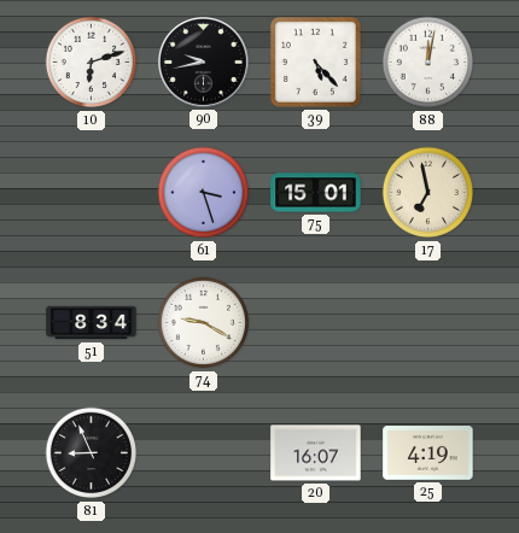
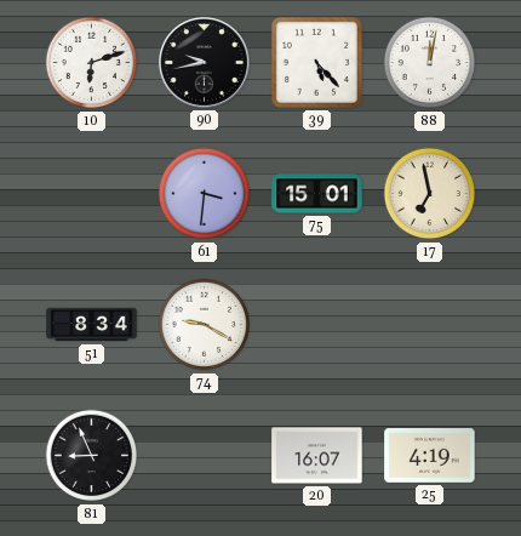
61: 3:27 -> 3:31
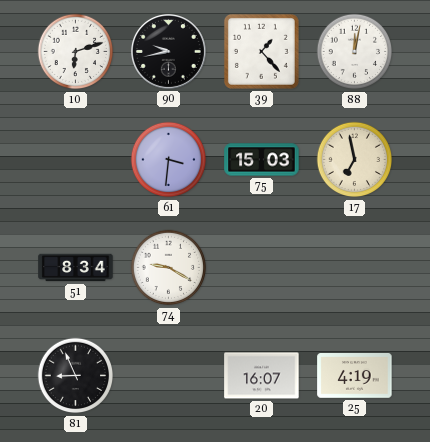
39: 5:23 -> 1:23
75: 15:01 -> 15:03
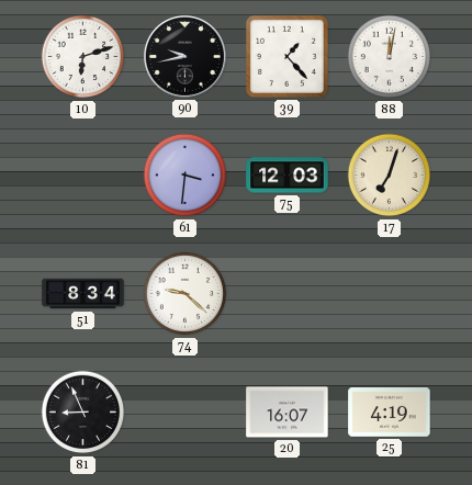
75: 15:03 -> 12:03
17: 6:58 -> 7:03
74: 9:20 -> 9:22
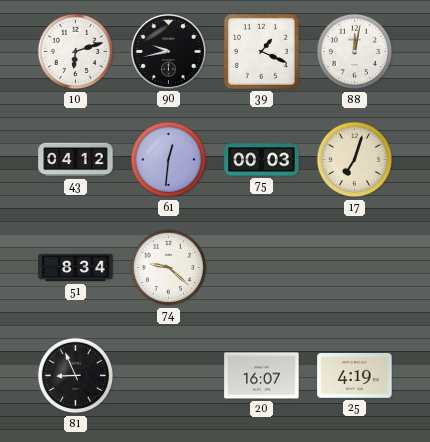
39: 1:23 -> 1:19
43: none -> 04:12
61: 3:31 -> 12:31
75: 12:03 -> 00:03
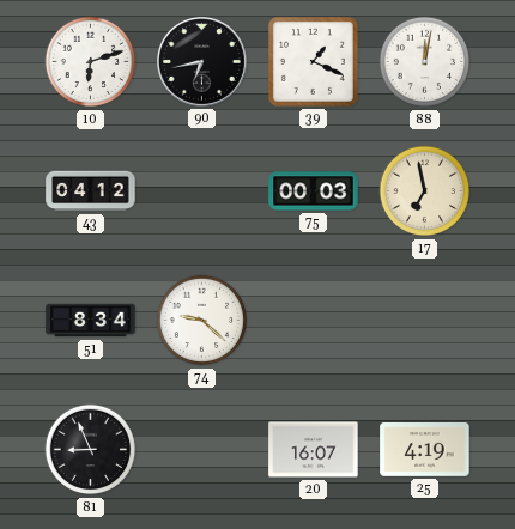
90: 9:43 -> 6:43
61: 12:31 -> none
17: 7:03 -> 6:58
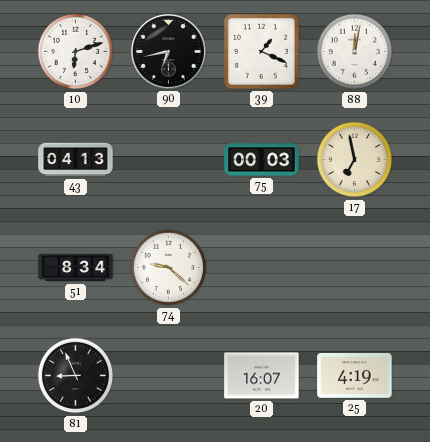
43: 04:12 -> 04:13
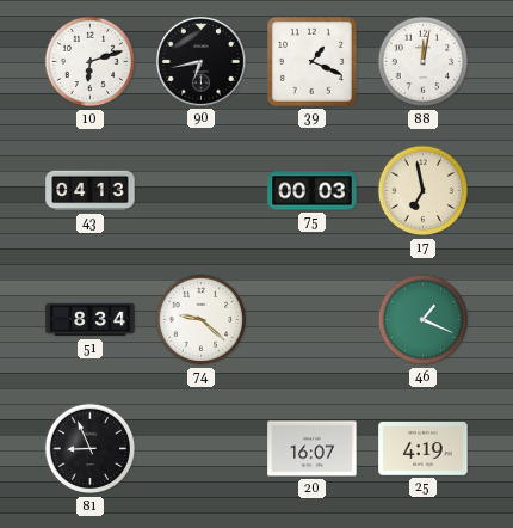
46: none -> 1:19
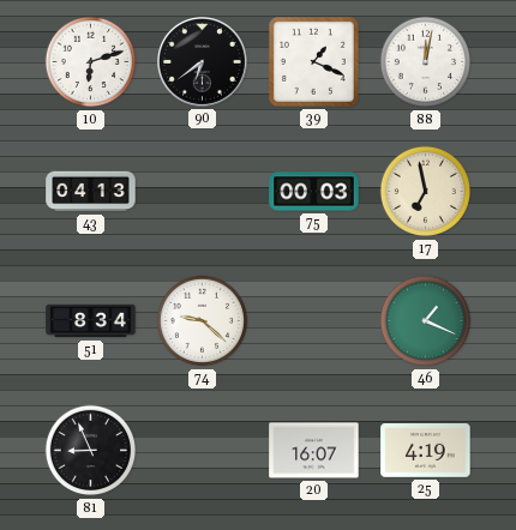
90: 6:43 -> 6:39
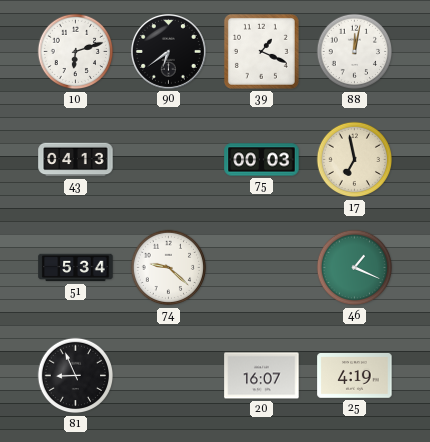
51: 8:34 -> 5:34
